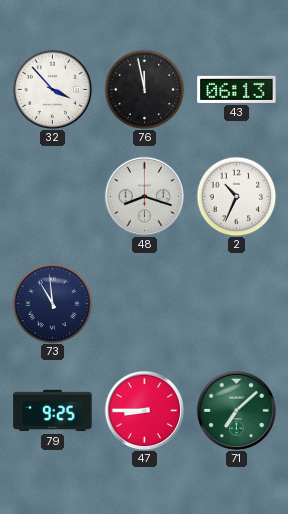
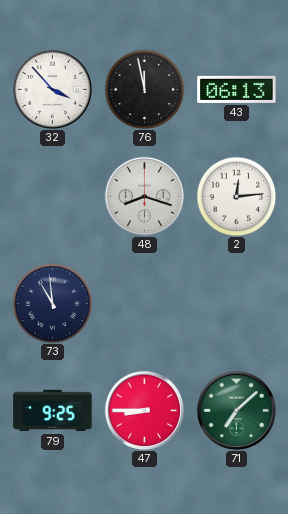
2: 10:34 -> 12:14
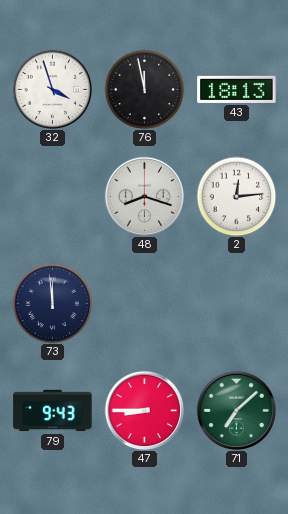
32: 3:53 -> 3:57
43: 06:13 -> 18:13
73: 10:59 -> 11:59
79: 9:25 -> 9:43
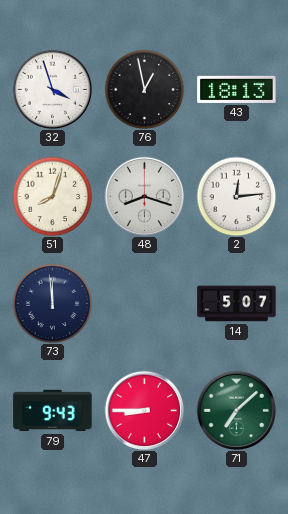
76: 11:58 -> 12:58
51: none -> 8:03
14: none -> 5:07
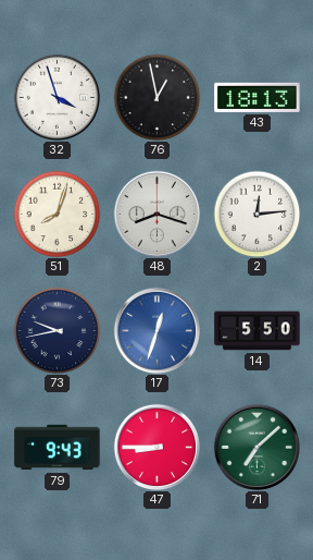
73: 11:59 -> 9:43
17: none -> 12:33
14: 5:07 -> 5:50
